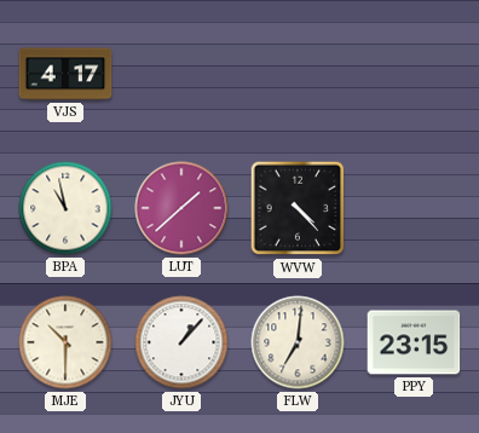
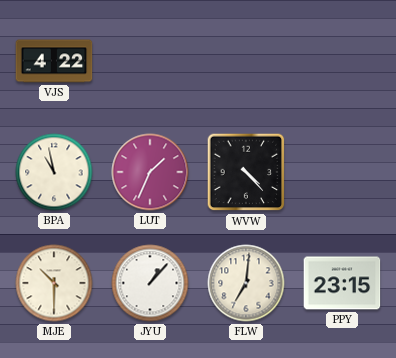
VJS: 4:17 -> 4:22
LUT: 1:38 -> 1:34
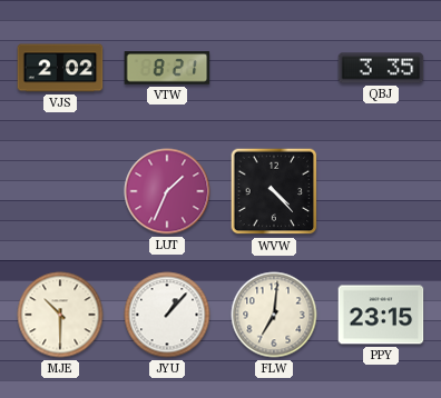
VJS: 4:22 -> 2:02
VTW: none -> 8:21
QBJ: none -> 3:35
BPA: 10:58 -> none
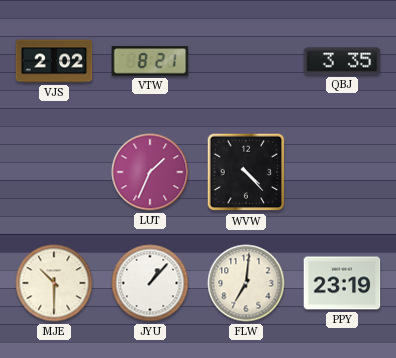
PPY: 23:15 -> 23:19
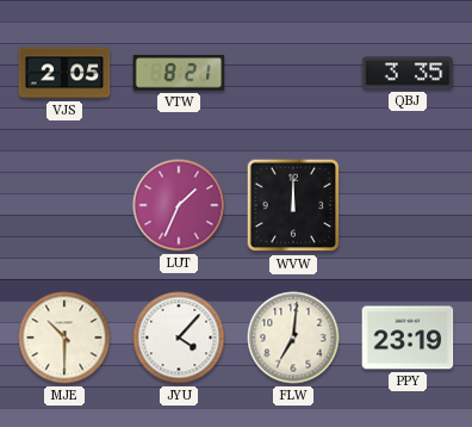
VJS: 2:02 -> 2:05
WVW: 4:23 -> 12:00
JYU: 1:07 -> 4:07
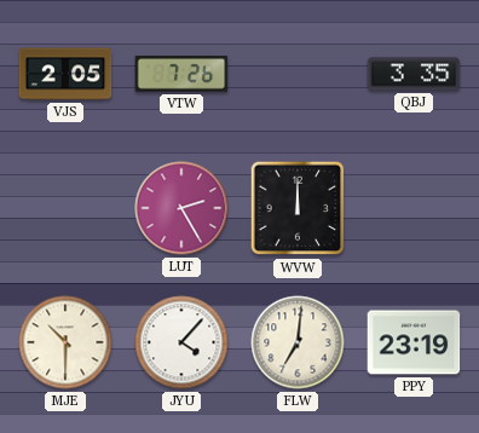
VTW: 8:21 -> 7:26
LUT: 1:34 -> 2:25
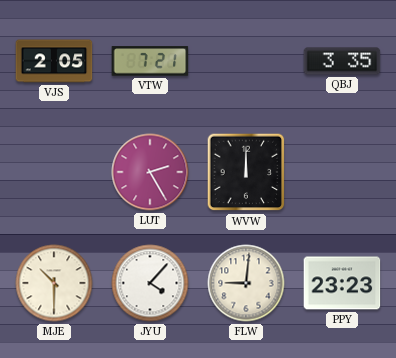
VTW: 7:26 -> 7:21
FLW: 7:01 -> 9:01
PPY: 23:19 -> 23:23
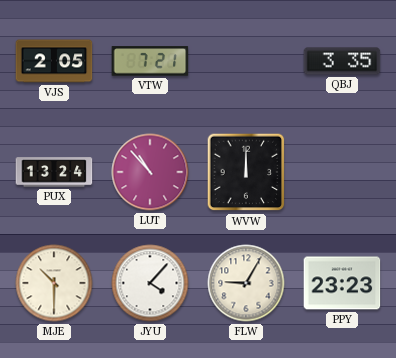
PUX: none -> 13:24
LUT: 2:25 -> 10:53
FLW: 9:01 -> 9:05
